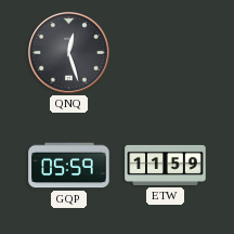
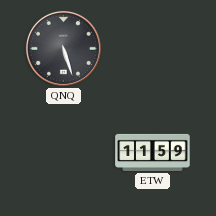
QNQ: 12:27 -> 5:27
GQP: 05:59 -> none
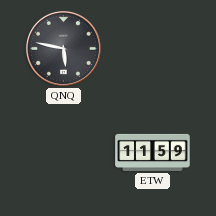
QNQ: 5:27 -> 5:47
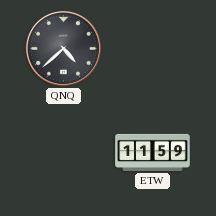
QNQ: 5:47 -> 4:38
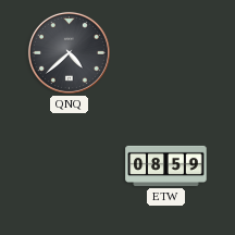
ETW: 11:59 -> 08:59
